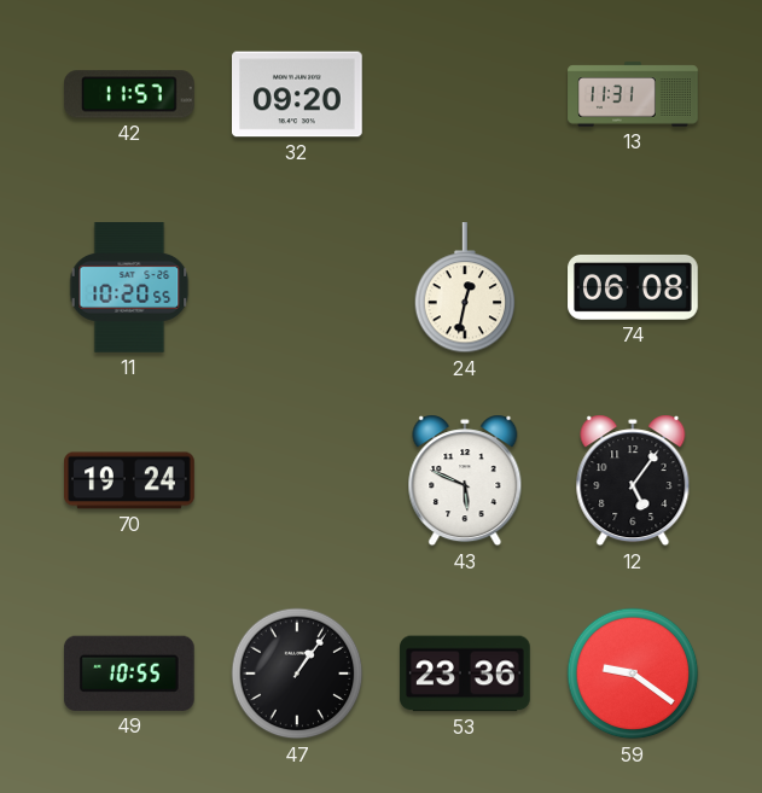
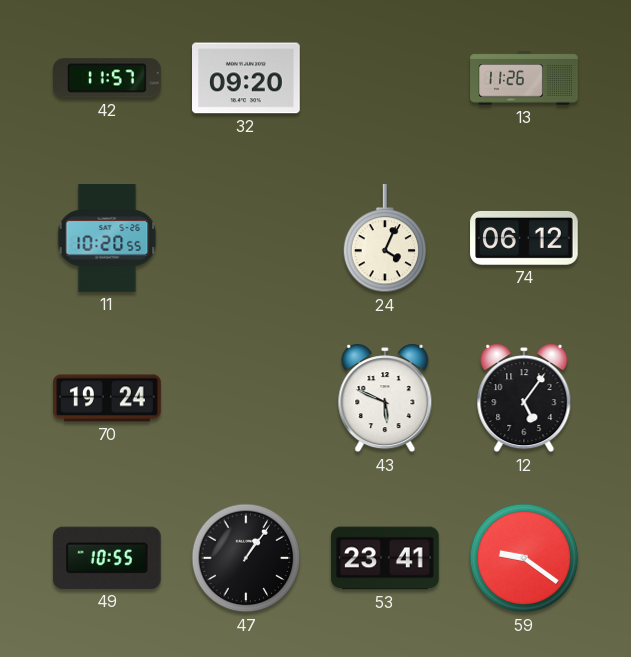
13: 11:31 -> 11:26
24: 12:32 -> 4:04
74: 06:08 -> 06:12
53: 23:36 -> 23:41
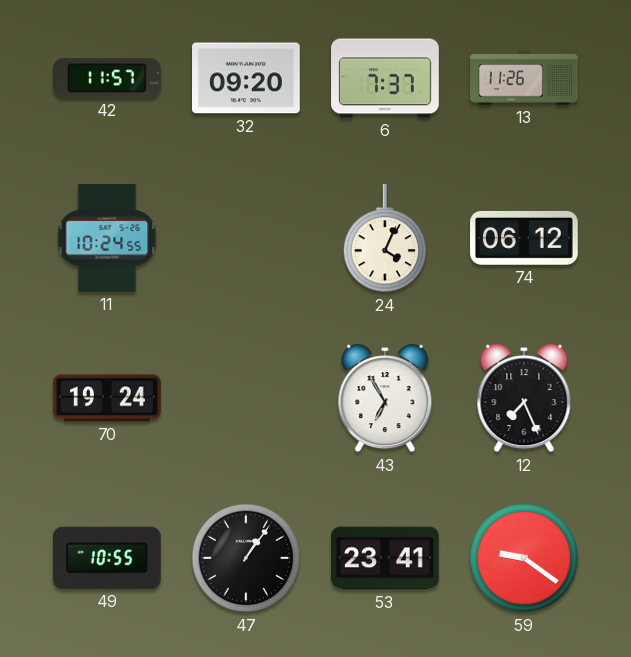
6: none -> 7:37
11: 10:20 -> 10:24
43: 5:49 -> 6:55
12: 5:06 -> 7:26
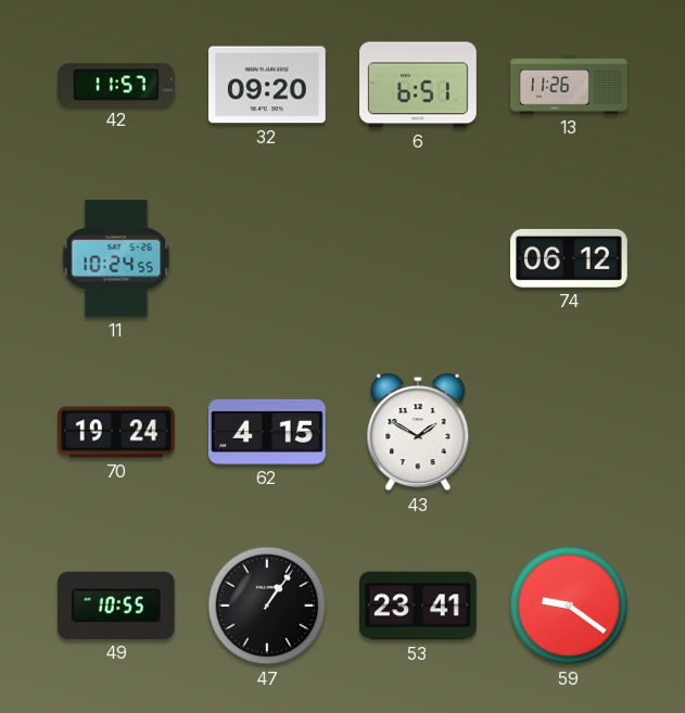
6: 7:37 -> 6:51
24: 4:04 -> none
62: none -> 4:15
43: 6:55 -> 1:50
12: 7:26 -> none
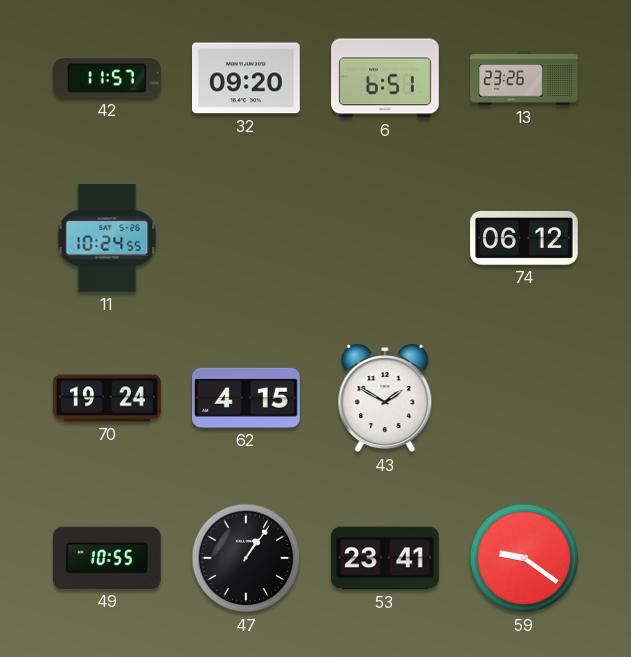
13: 11:26 -> 23:26
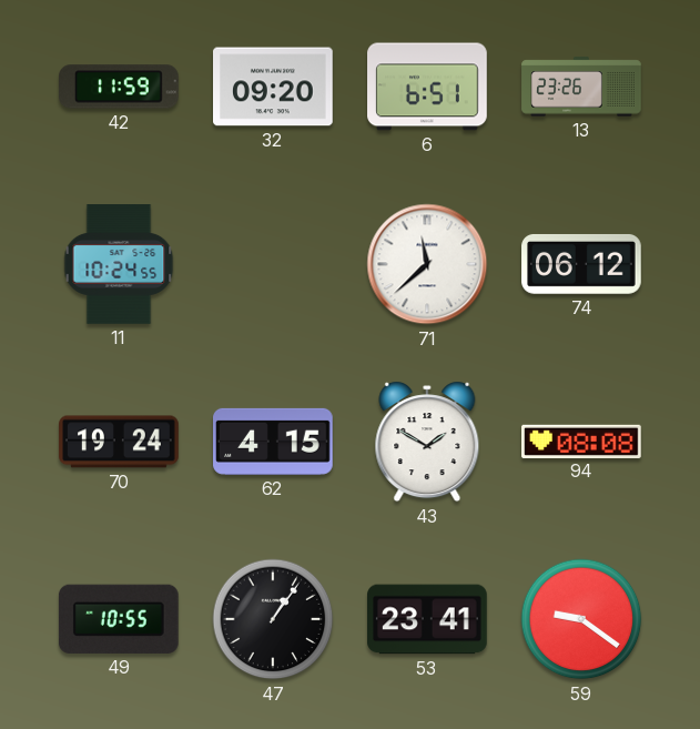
42: 11:57 -> 11:59
71: none -> 11:38
94: none -> 08:08
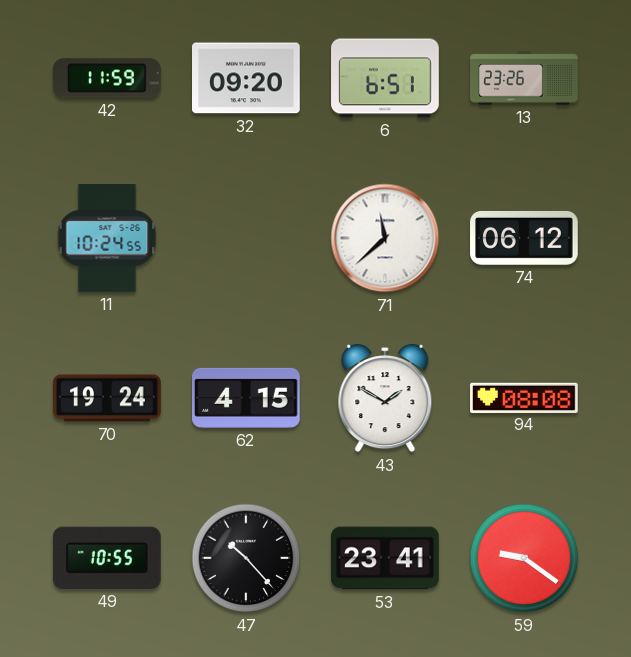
47: 1:06 -> 10:23
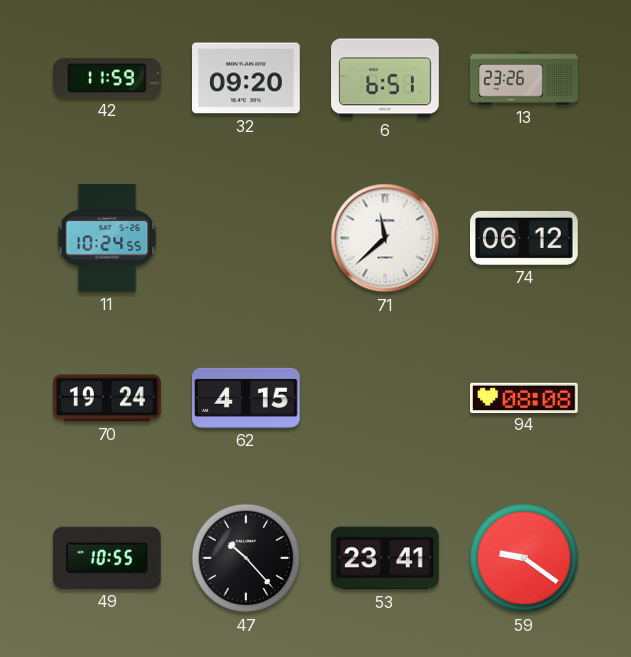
43: 1:50 -> none
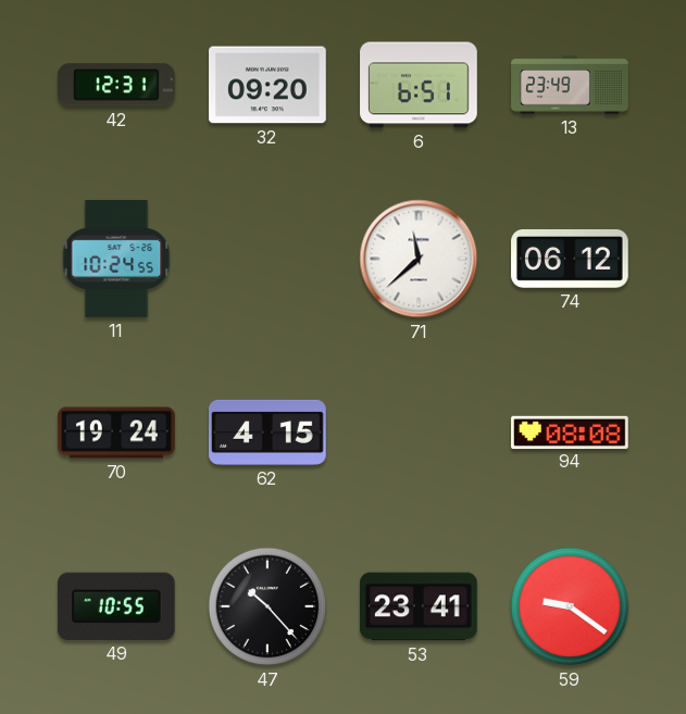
42: 11:59 -> 12:31
13: 23:26 -> 23:49
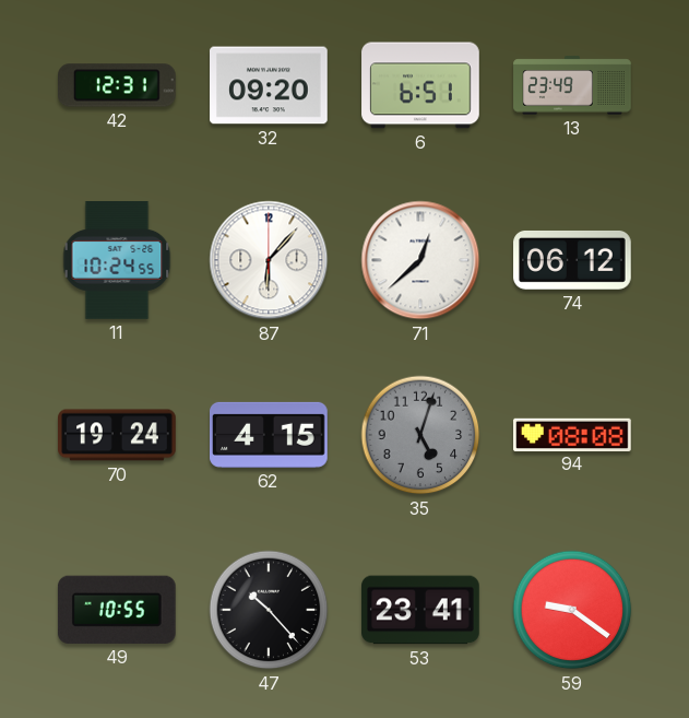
87: none -> 6:07
71: 11:38 -> 12:38
35: none -> 5:03
